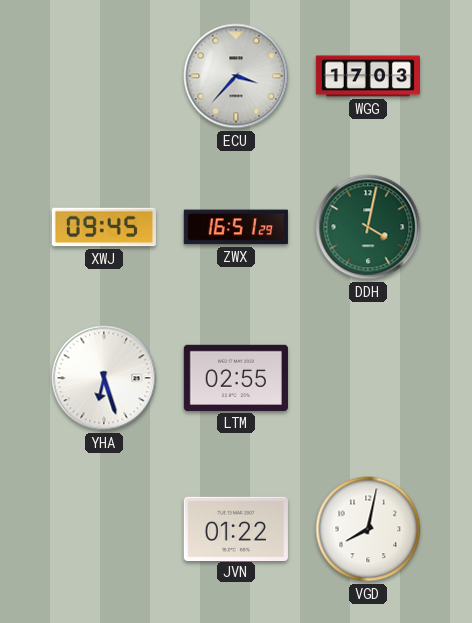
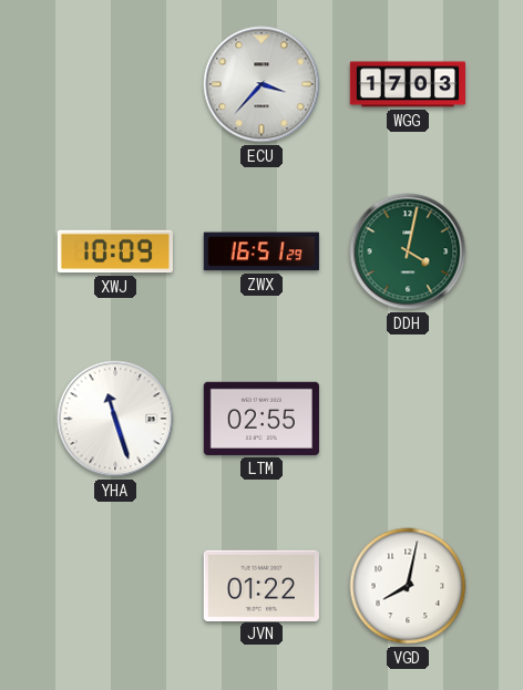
XWJ: 09:45 -> 10:09
YHA: 6:27 -> 11:27
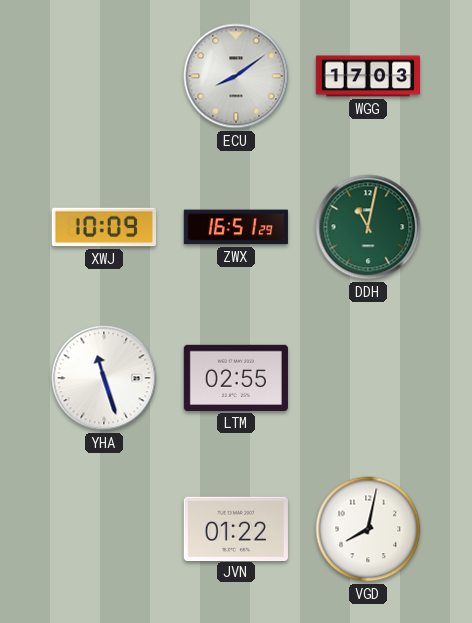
ECU: 3:37 -> 8:09
DDH: 4:02 -> 11:02
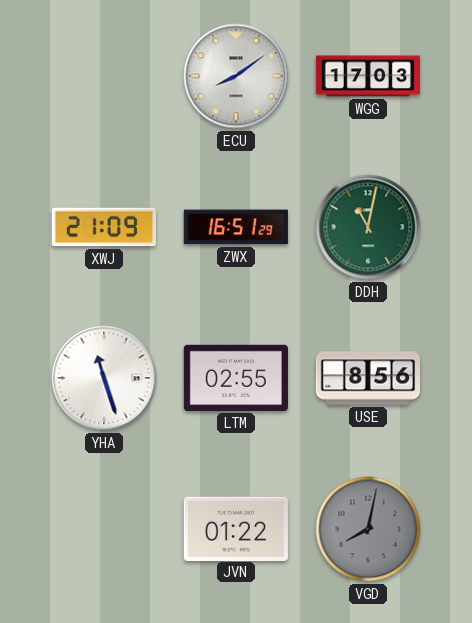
XWJ: 10:09 -> 21:09
USE: none -> 8:56
VGD dial: white -> grey
